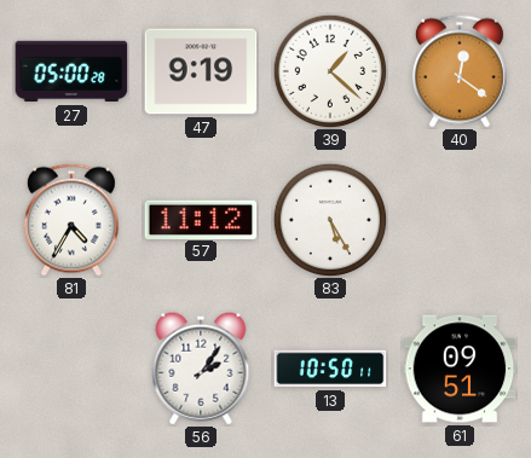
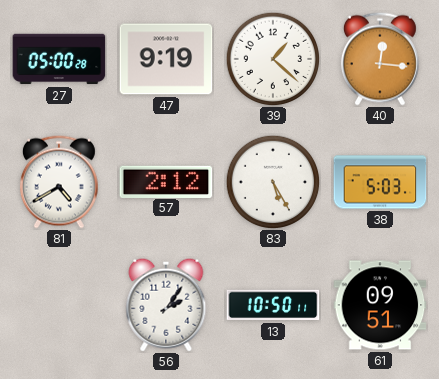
40: 12:21 -> 12:16
81: 4:35 -> 4:40
57: 11:12 -> 2:12
38: none -> 5:03
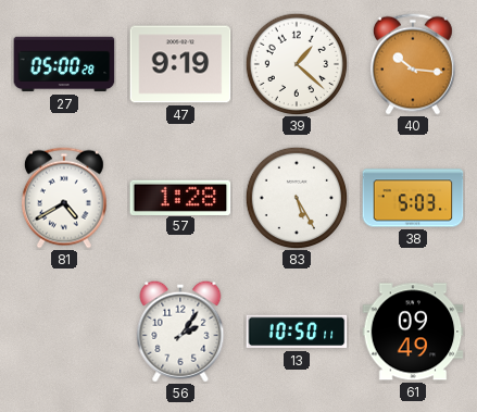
40: 12:16 -> 10:16
57: 2:12 -> 1:28
61: 09:51 -> 09:49
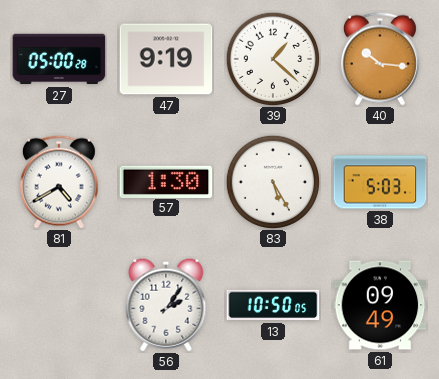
57: 1:28 -> 1:30
13: 10:50:11 -> 10:50:05
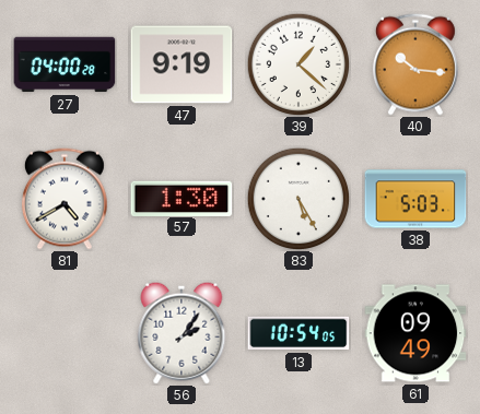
27: 05:00 -> 04:00
13: 10:50 -> 10:54
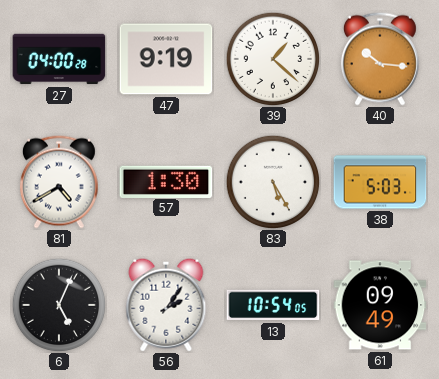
6: none -> 5:04
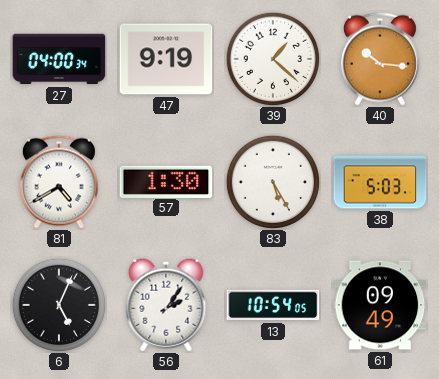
27: 04:00:28 -> 04:00:34
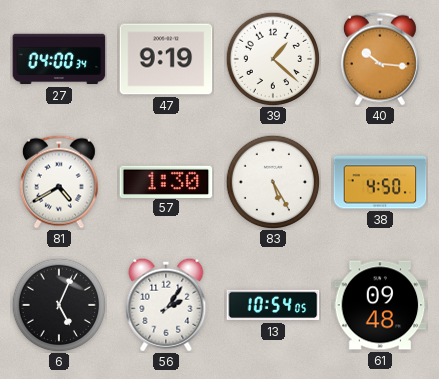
38: 5:03 -> 4:50
61: 09:49 -> 09:48
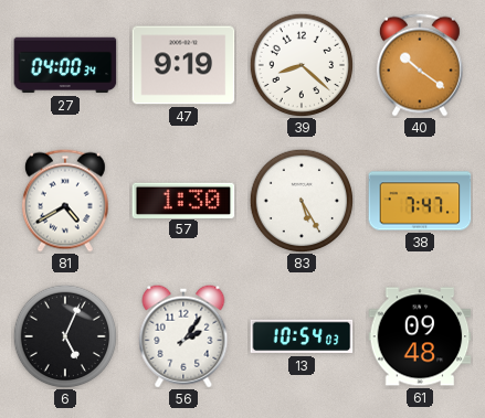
39: 1:22 -> 8:22
40: 10:16 -> 10:21
38: 4:50 -> 7:47
13: 10:54:05 -> 10:54:03
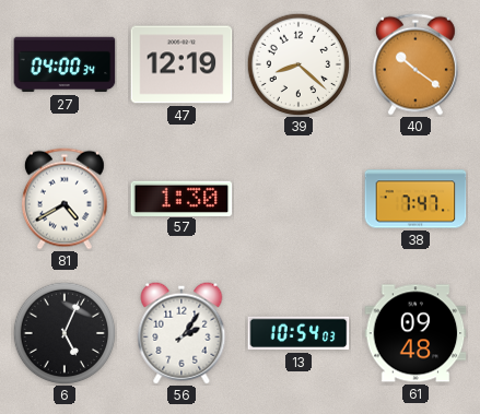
47: 9:19 -> 12:19
83: 5:25 -> none
